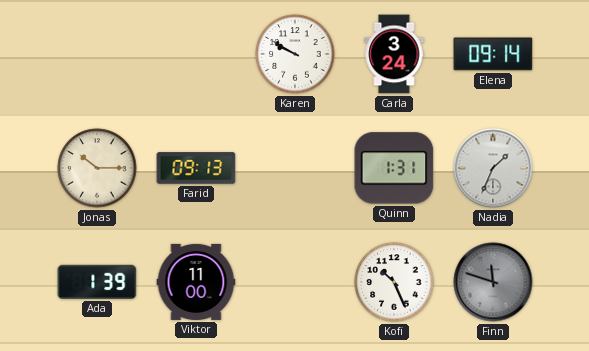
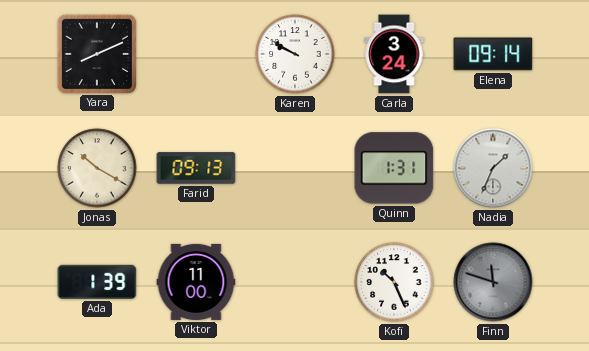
Yara: none -> 8:11
Jonas: 10:15 -> 10:20
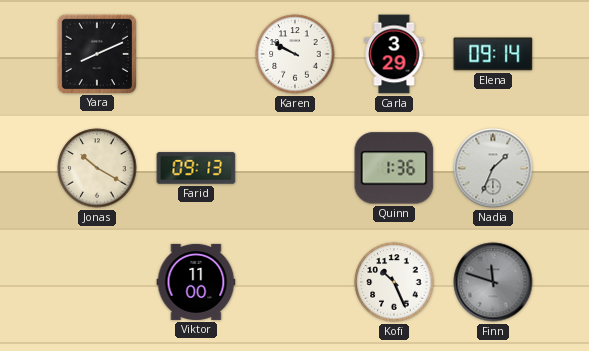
Carla: 3:24 -> 3:29
Quinn: 1:31 -> 1:36
Ada: 1:39 -> none
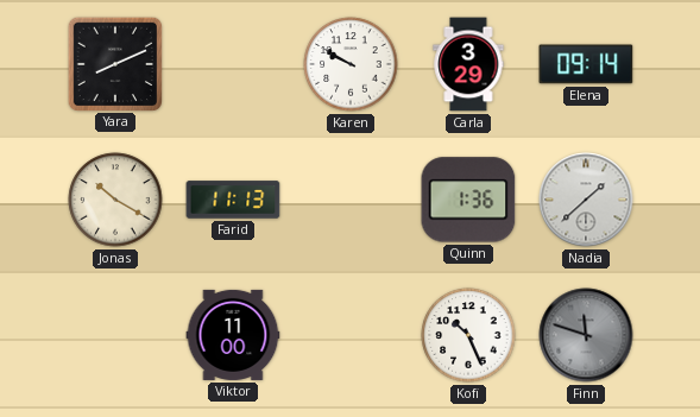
Farid: 09:13 -> 11:13
Nadia: 1:34 -> 1:38
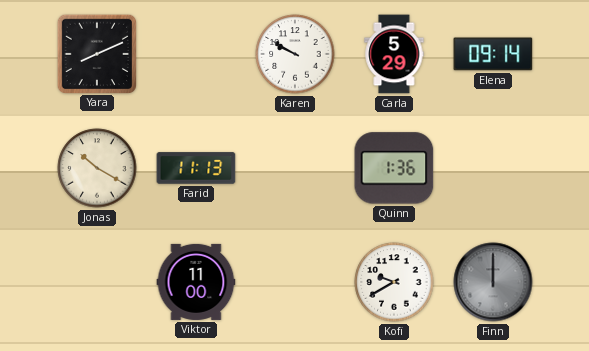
Carla: 3:29 -> 5:29
Nadia: 1:38 -> none
Kofi: 10:26 -> 9:40
Finn: 11:48 -> 12:00
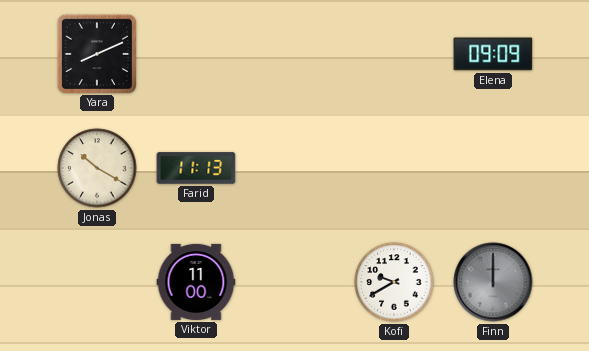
Karen: 9:50 -> none
Carla: 5:29 -> none
Elena: 09:14 -> 09:09
Quinn: 1:36 -> none
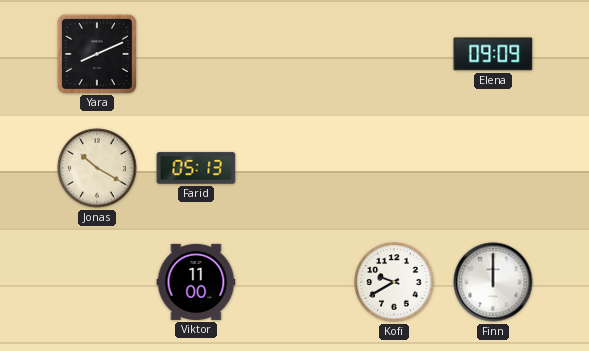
Farid: 11:13 -> 05:13
Finn dial: grey -> white
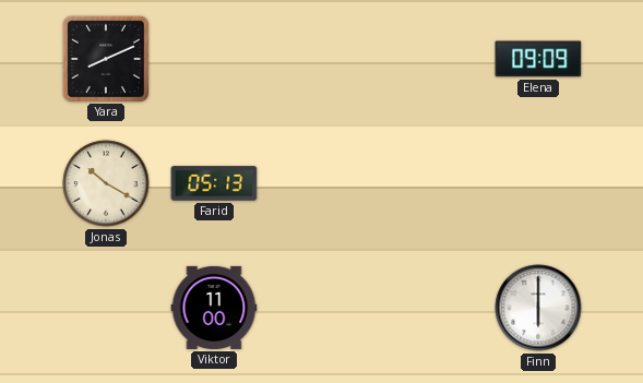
Kofi: 9:40 -> none
Finn: 12:00 -> 6:00
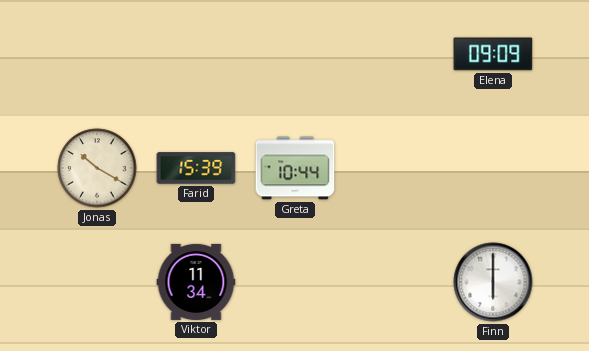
Yara: 8:11 -> none
Farid: 05:13 -> 15:39
Greta: none -> 10:44
Viktor: 11:00 -> 11:34
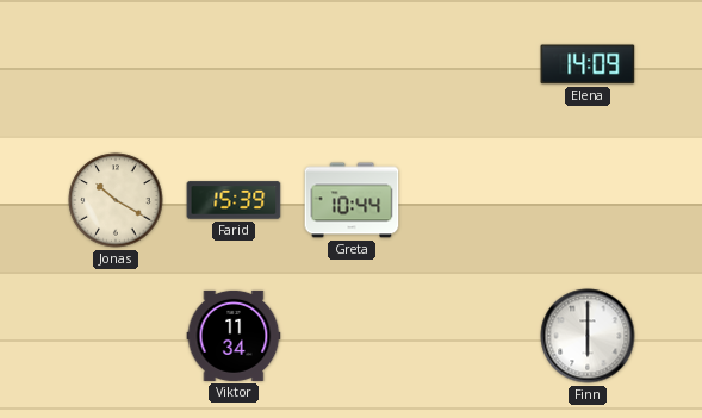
Elena: 09:09 -> 14:09
